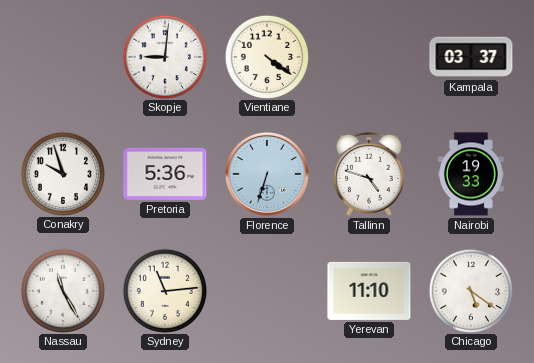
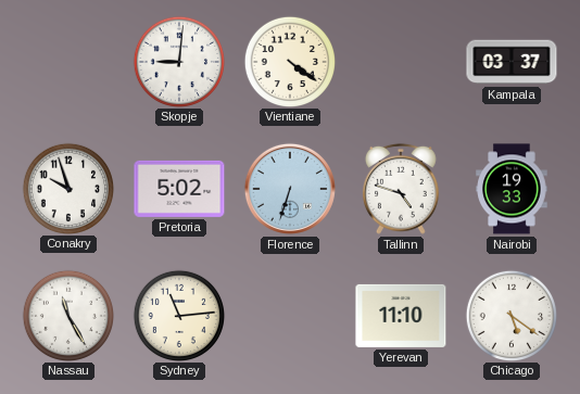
Pretoria: 5:36 -> 5:02
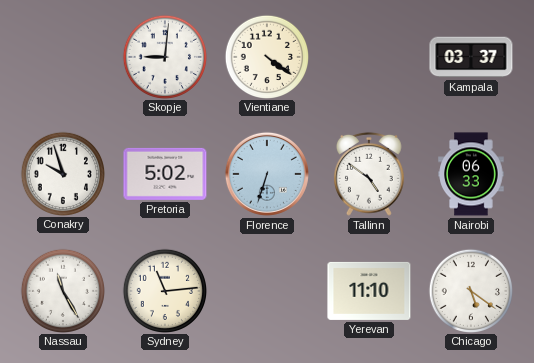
Tallinn: 4:48 -> 4:51
Nairobi: 19:33 -> 06:33
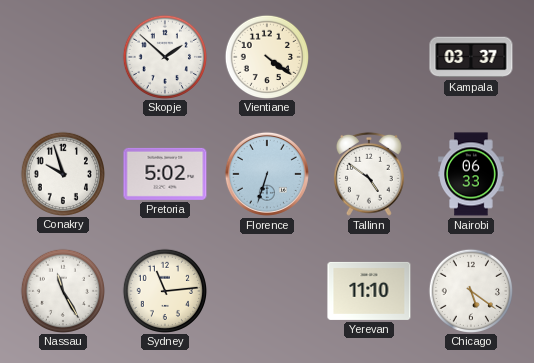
Skopje: 9:01 -> 1:52
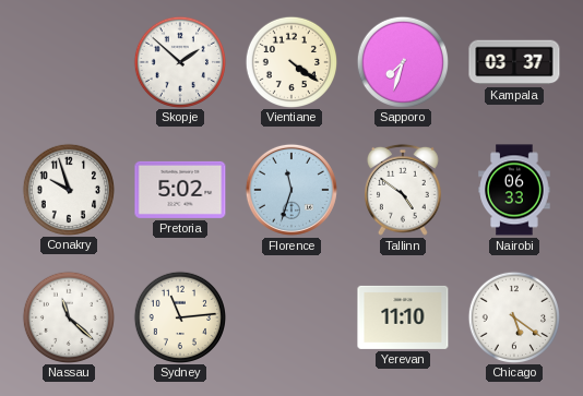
Sapporo: none -> 7:33
Florence: 6:33 -> 11:33
Nassau: 11:25 -> 11:22
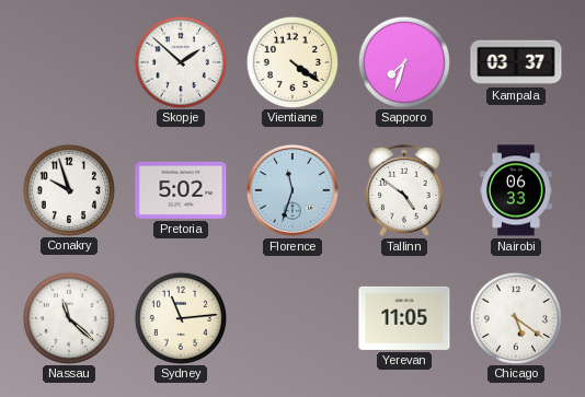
Yerevan: 11:10 -> 11:05
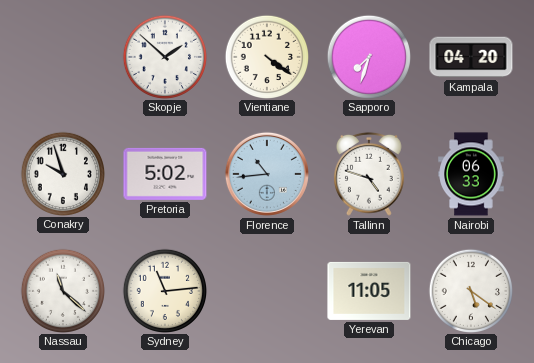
Kampala: 03:37 -> 04:20
Florence: 11:33 -> 10:44
Tallinn: 4:51 -> 4:48
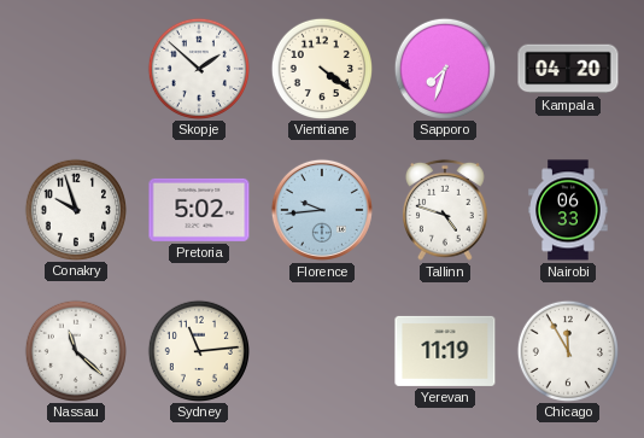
Florence: 10:44 -> 9:44
Yerevan: 11:05 -> 11:19
Chicago: 5:21 -> 11:55
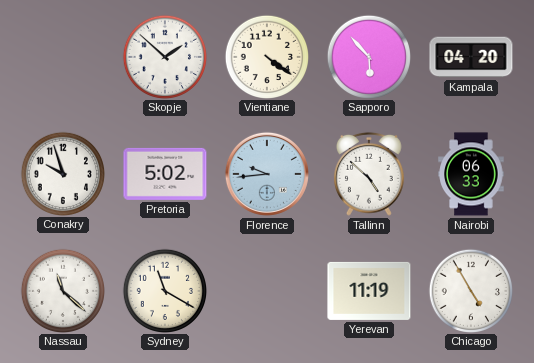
Sapporo: 7:33 -> 5:53
Tallinn: 4:48 -> 4:52
Sydney: 11:14 -> 11:20
Chicago: 11:55 -> 4:55
